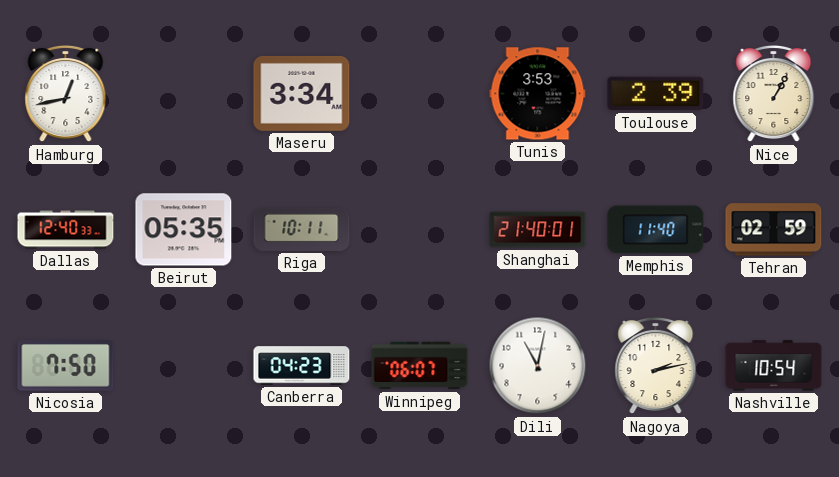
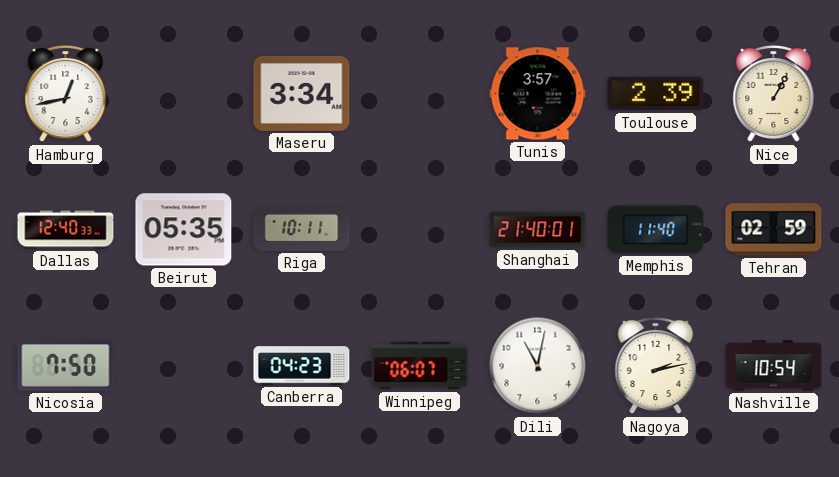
Tunis: 3:53 -> 3:57
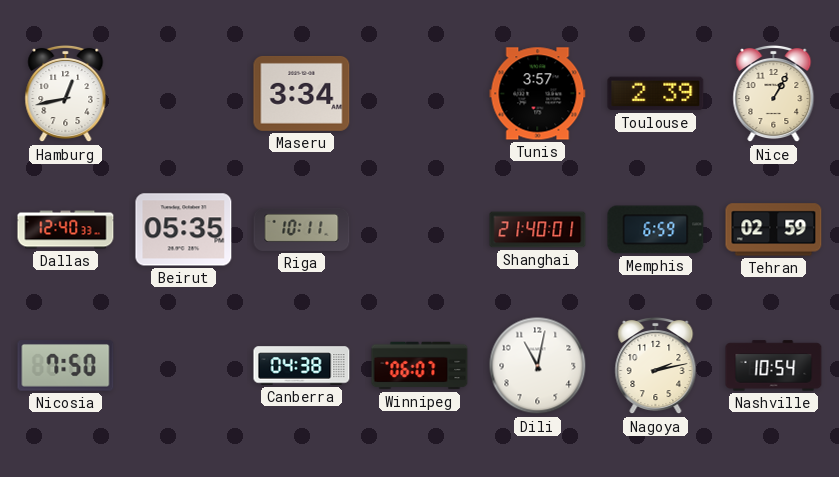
Memphis: 11:40 -> 6:59
Canberra: 04:23 -> 04:38
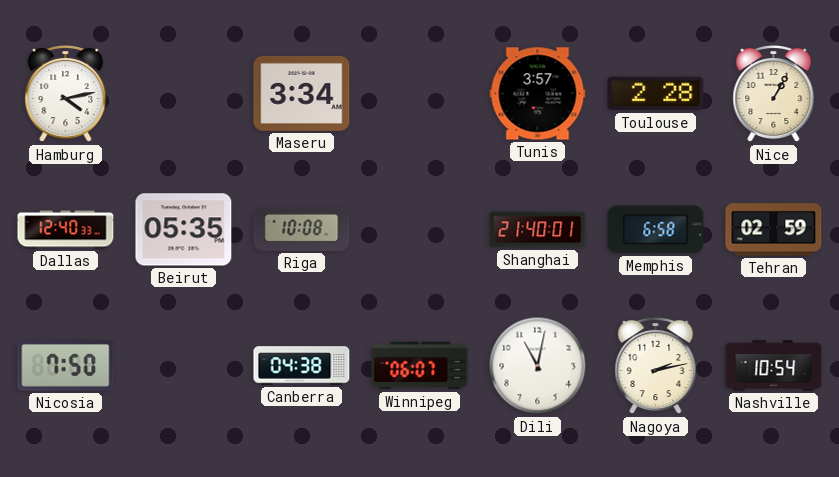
Hamburg: 12:43 -> 4:13
Toulouse: 2:39 -> 2:28
Riga: 10:11 -> 10:08
Memphis: 6:59 -> 6:58
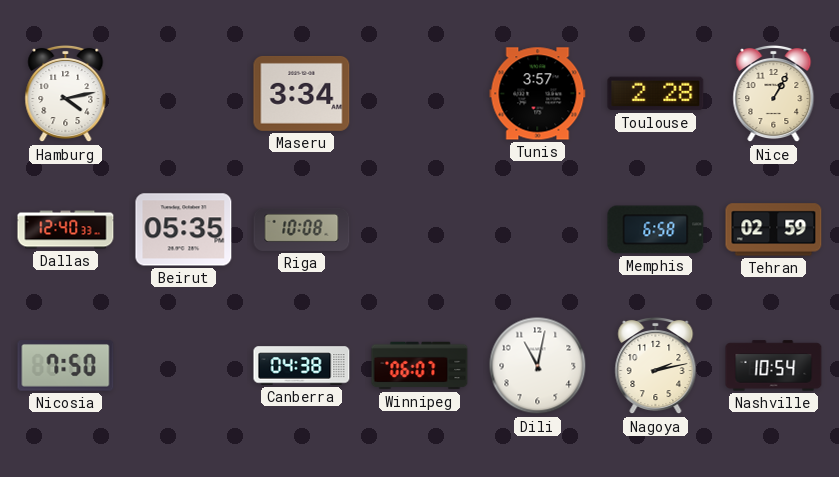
Shanghai: 21:40 -> none
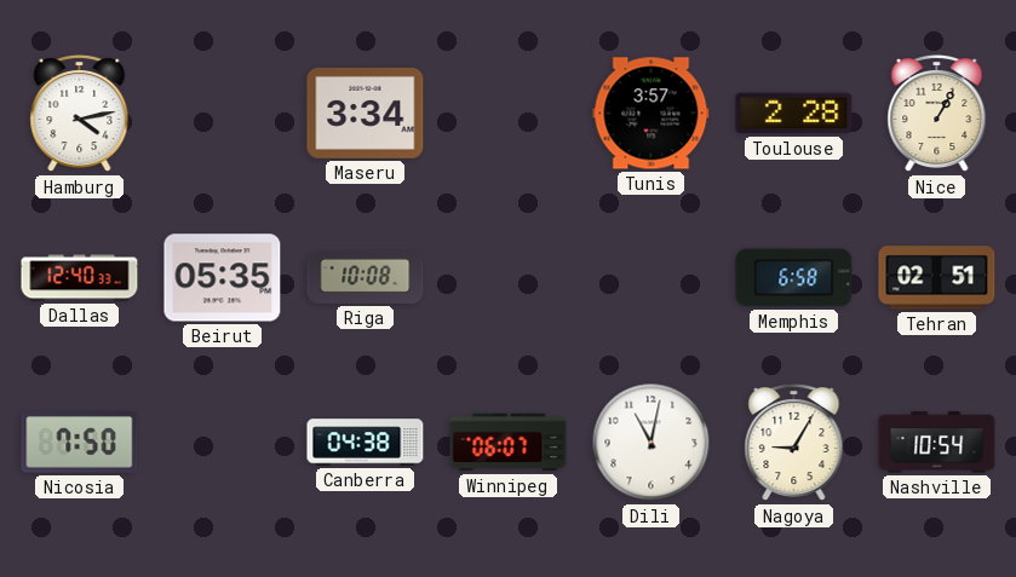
Tehran: 02:59 -> 02:51
Nagoya: 2:13 -> 9:05
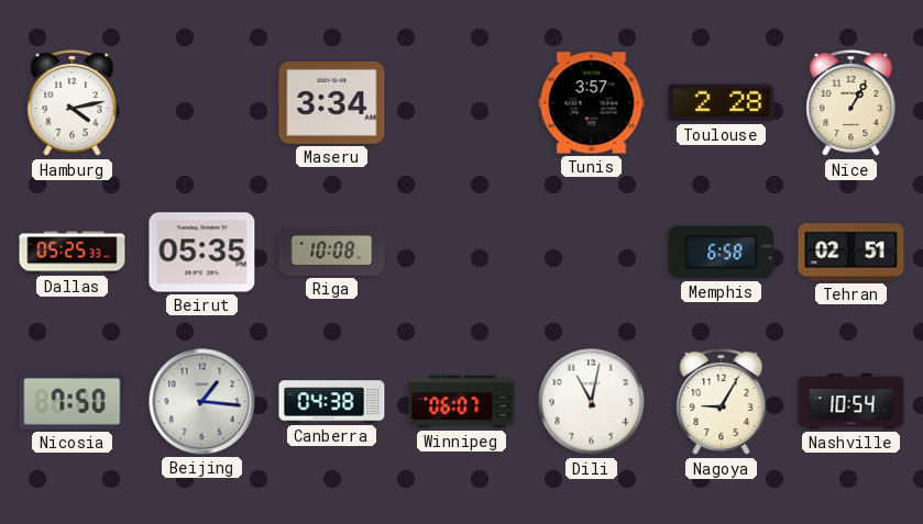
Dallas: 12:40 -> 05:25
Beijing: none -> 1:16
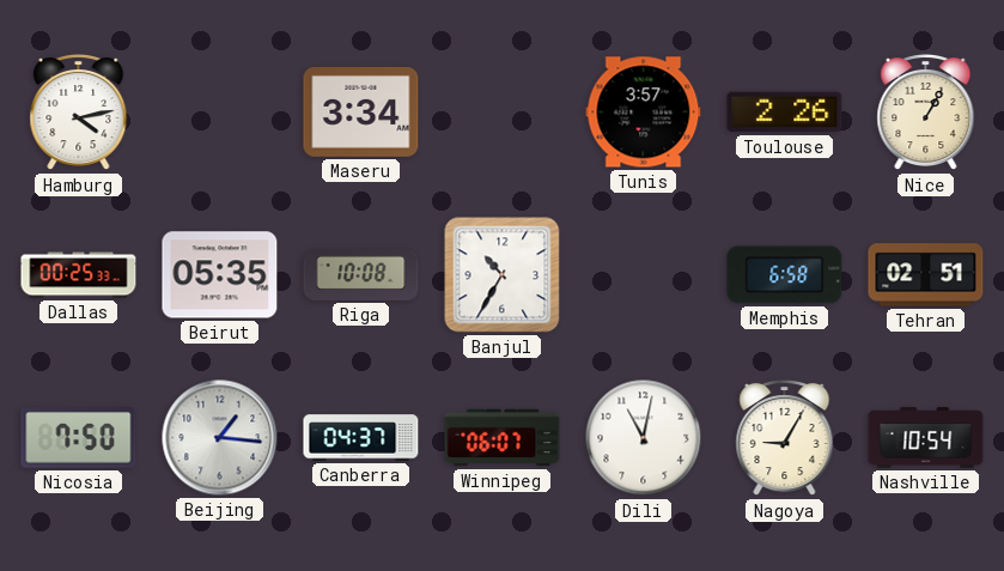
Toulouse: 2:28 -> 2:26
Dallas: 05:25 -> 00:25
Banjul: none -> 10:35
Canberra: 04:38 -> 04:37
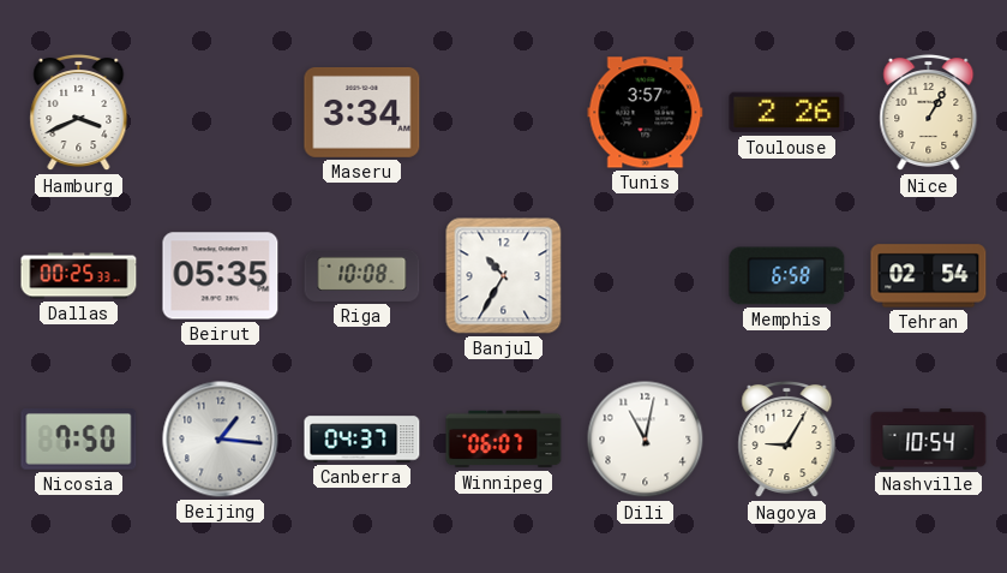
Hamburg: 4:13 -> 3:41
Tehran: 02:51 -> 02:54
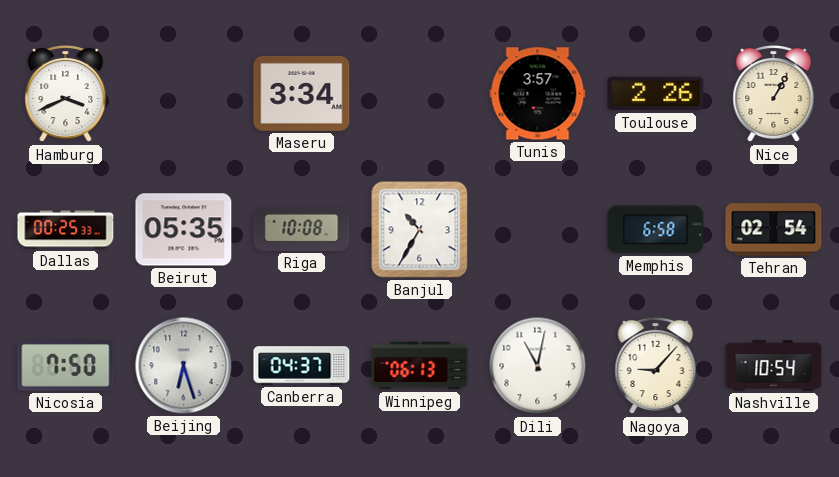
Beijing: 1:16 -> 6:27
Winnipeg: 06:07 -> 06:13
Nagoya: 9:05 -> 9:07
